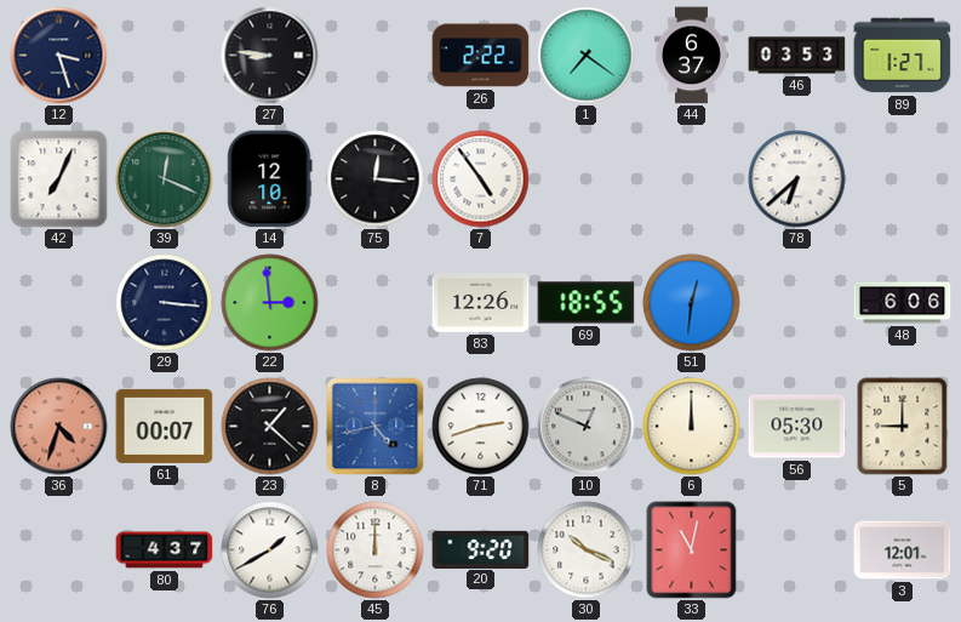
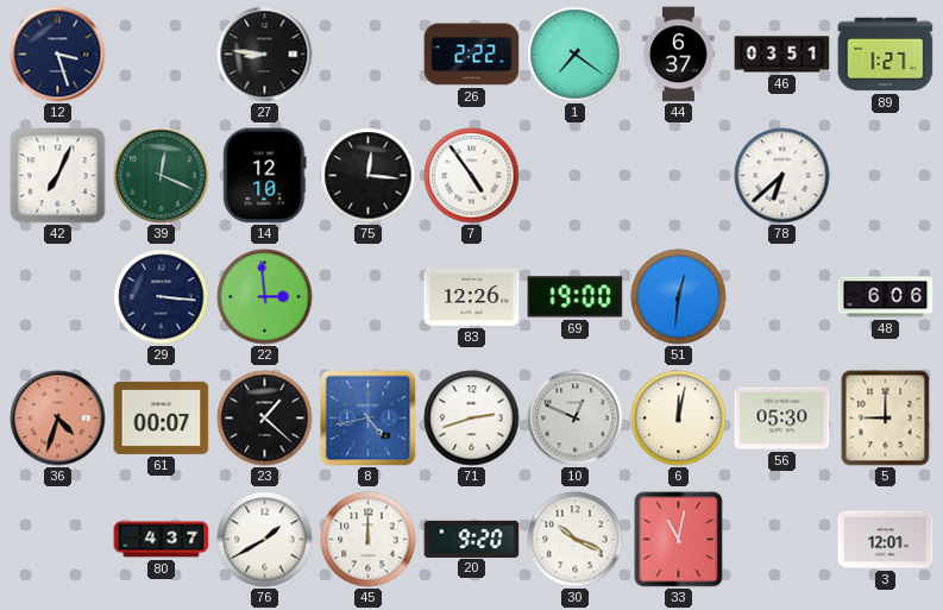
46: 03:53 -> 03:51
69: 18:55 -> 19:00
6: 12:00 -> 12:02
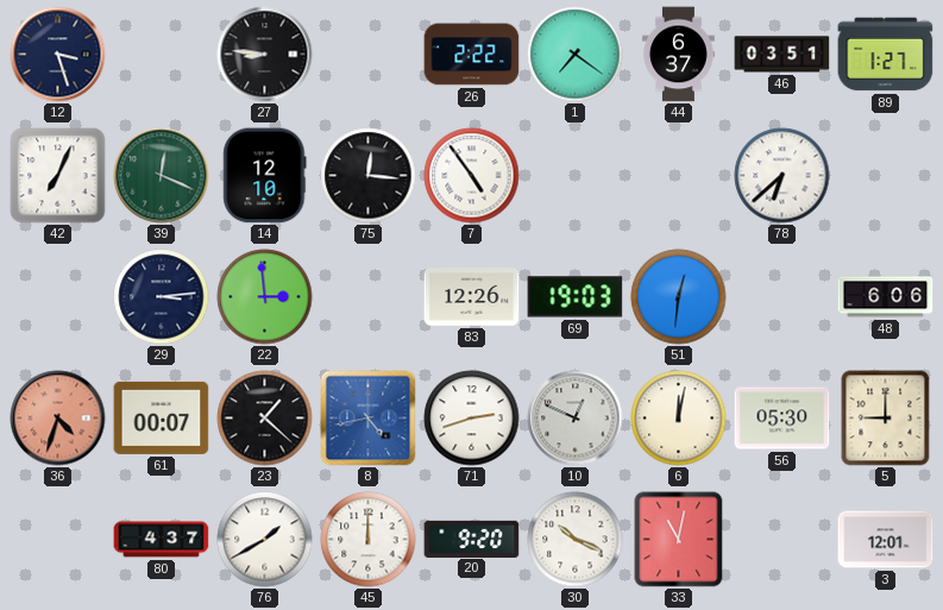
29: 3:16 -> 3:14
69: 19:00 -> 19:03
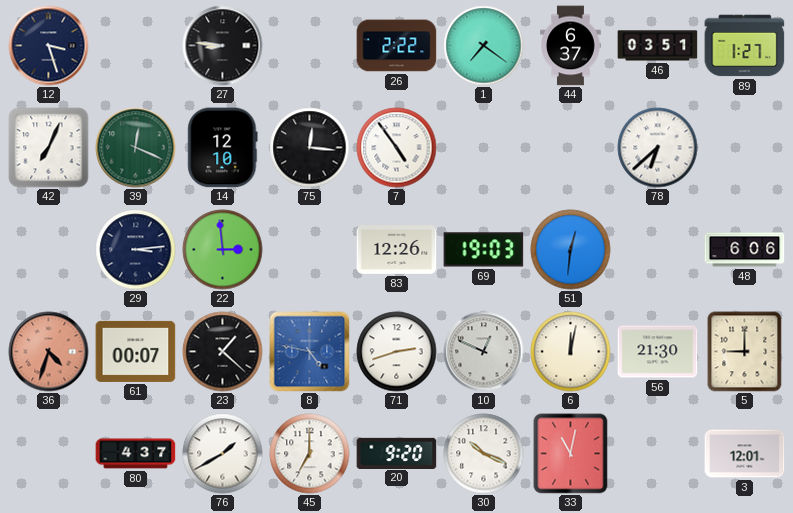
8: 4:43 -> 4:47
56: 05:30 -> 21:30
45: 12:00 -> 7:00
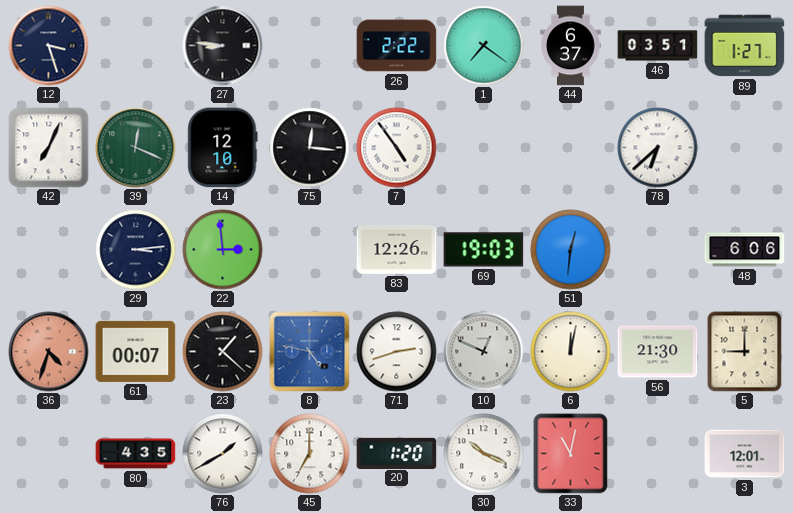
80: 4:37 -> 4:35
20: 9:20 -> 1:20
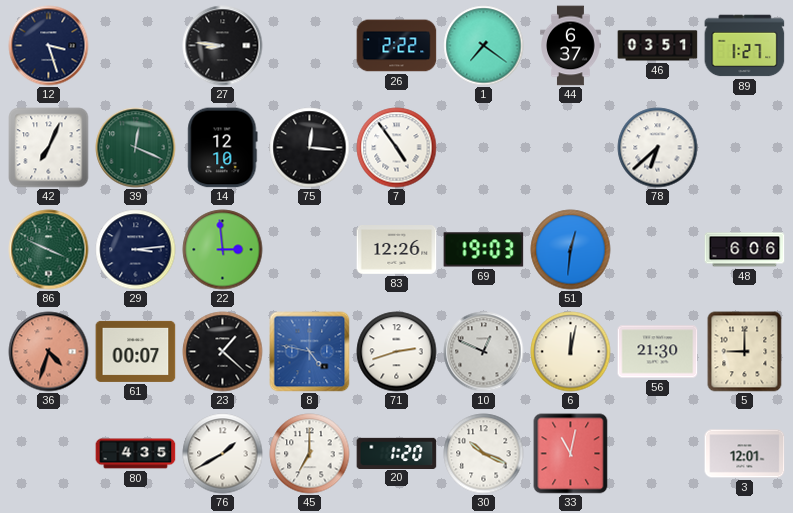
86: none -> 3:49
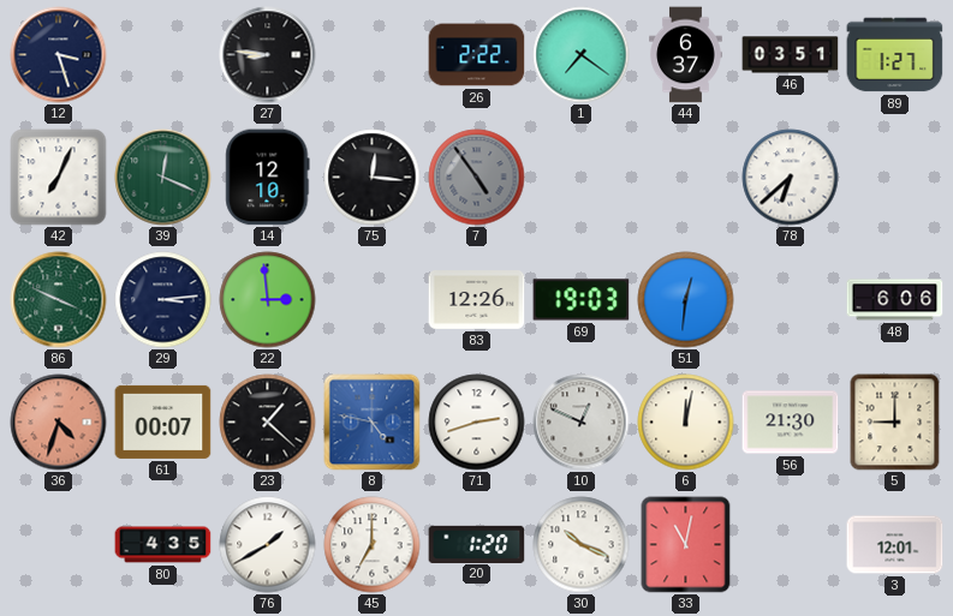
7 dial: white -> grey
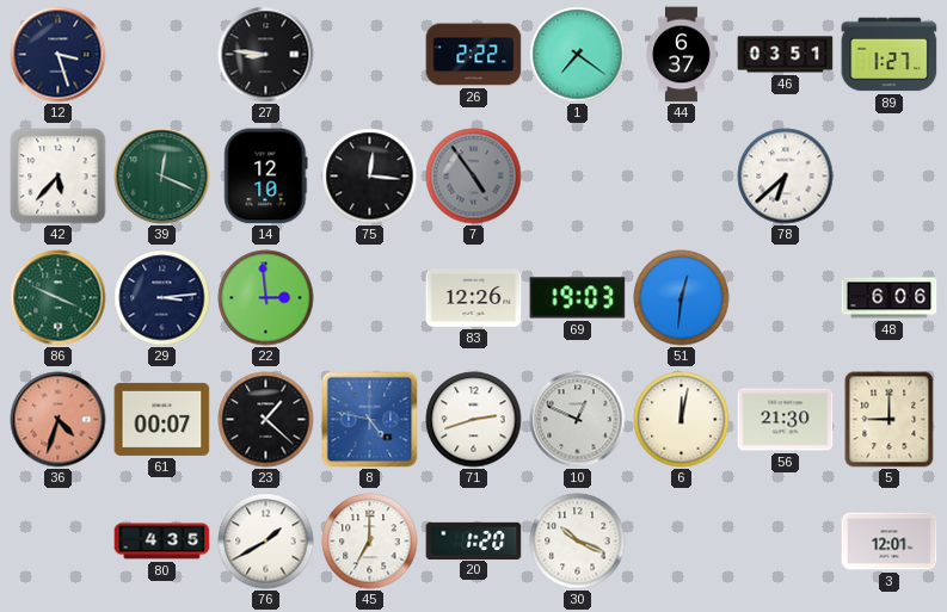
42: 7:04 -> 5:37
33: 11:02 -> none
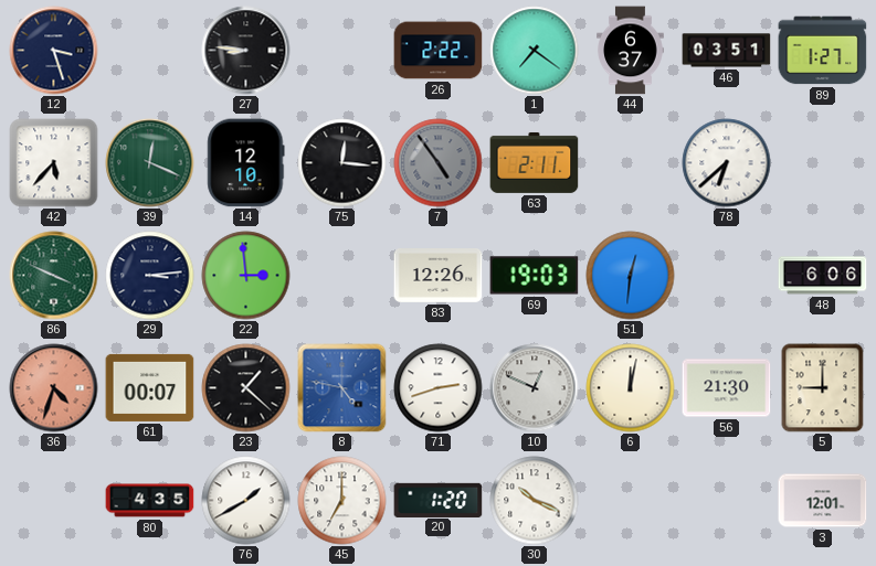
63: none -> 2:11
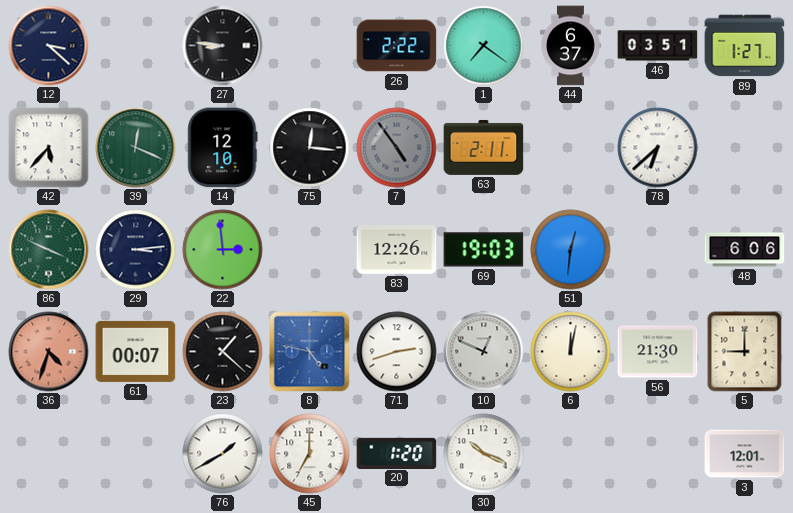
12: 3:27 -> 3:22
80: 4:35 -> none
